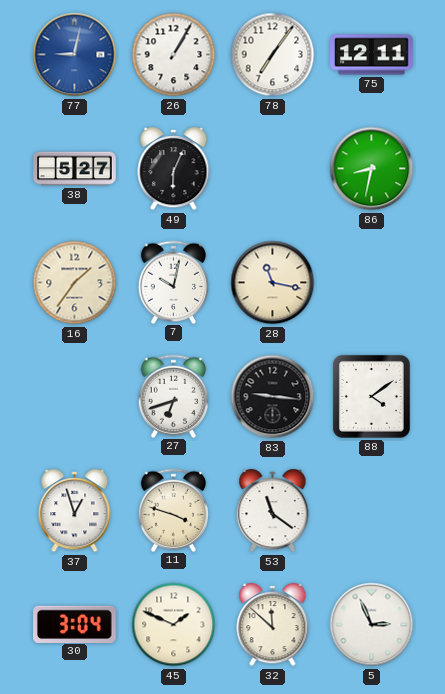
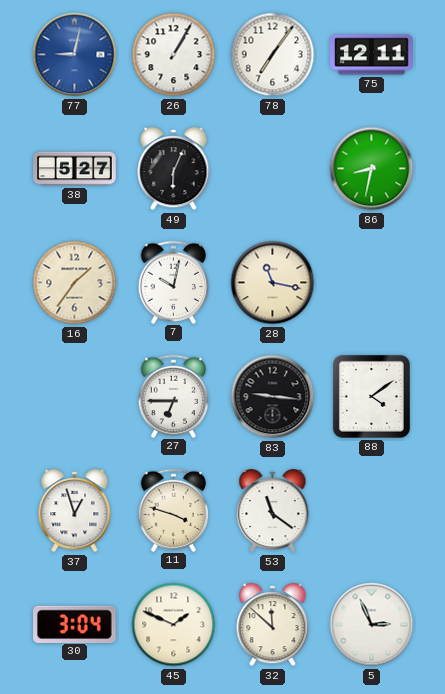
27: 6:42 -> 6:45
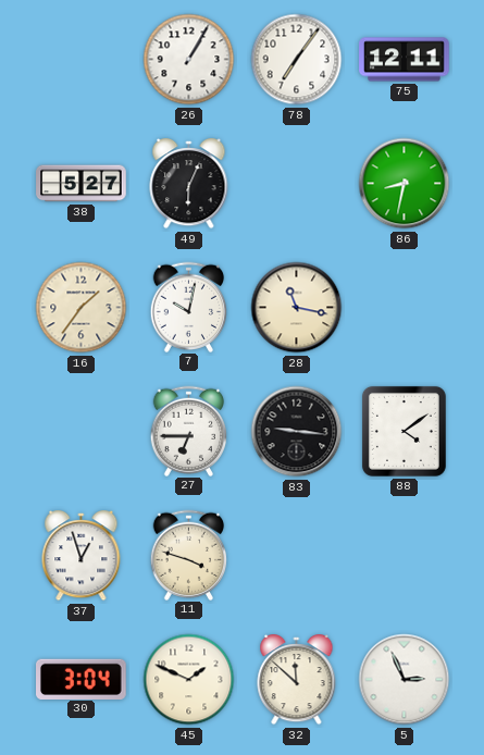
77: 9:02 -> none
53: 11:21 -> none
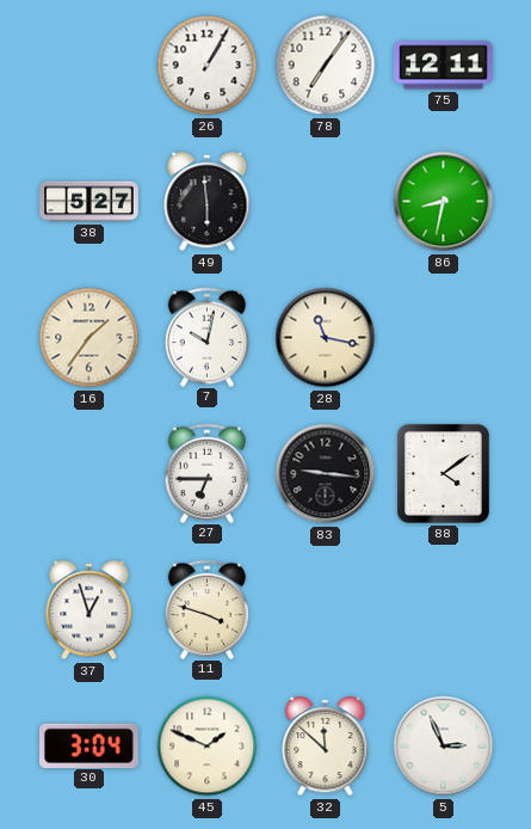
49: 6:04 -> 5:59
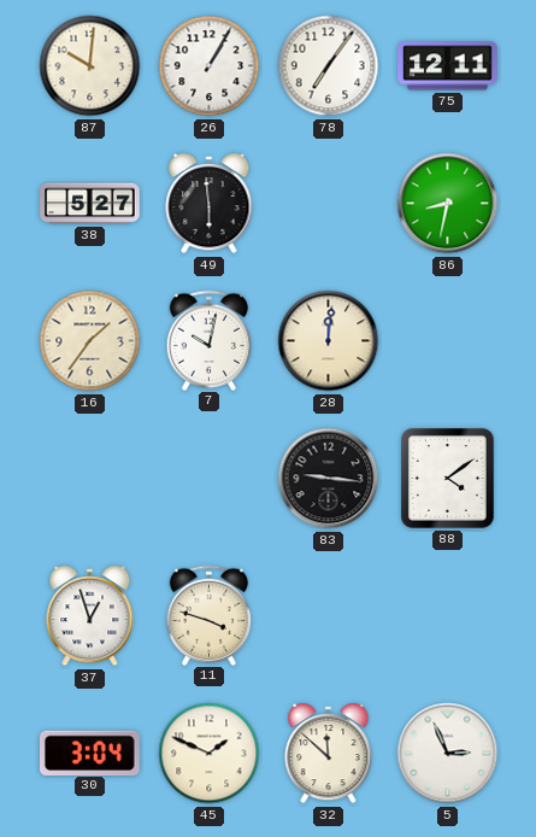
87: none -> 10:01
28: 11:17 -> 12:01
27: 6:45 -> none
